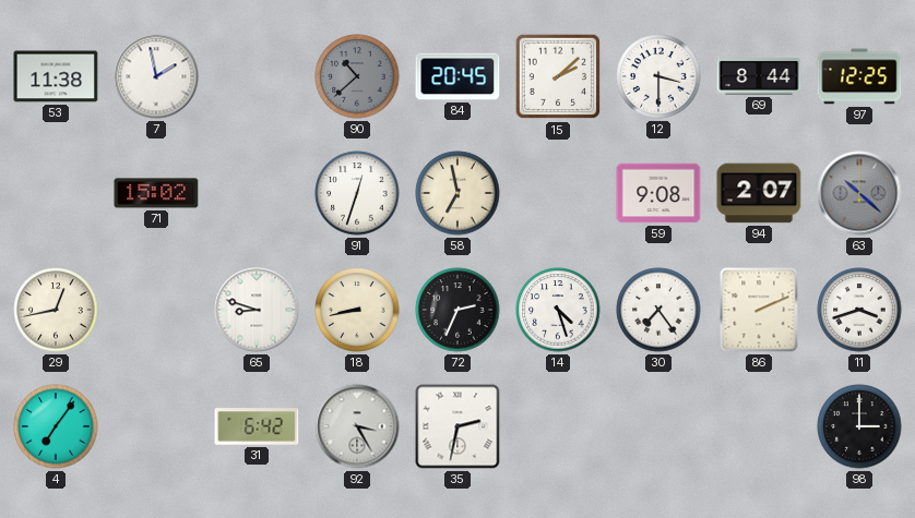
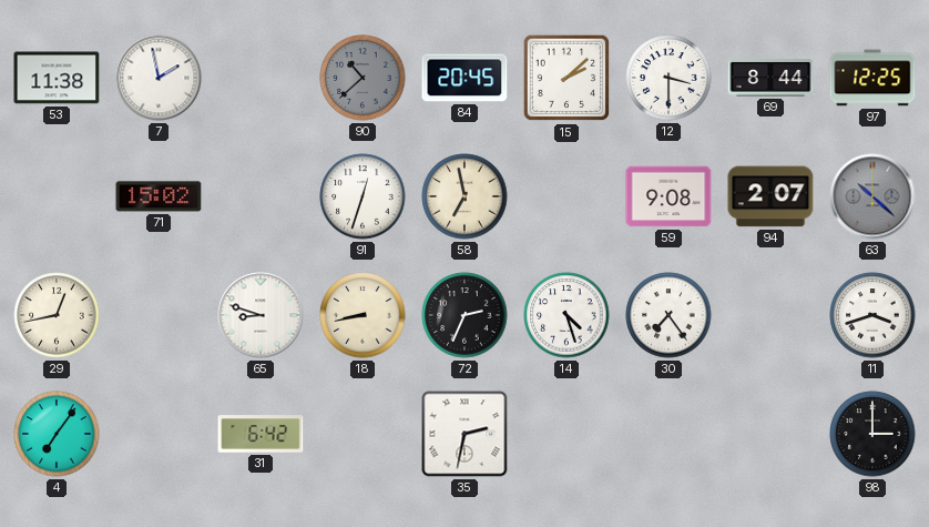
86: 2:11 -> none
92: 3:25 -> none
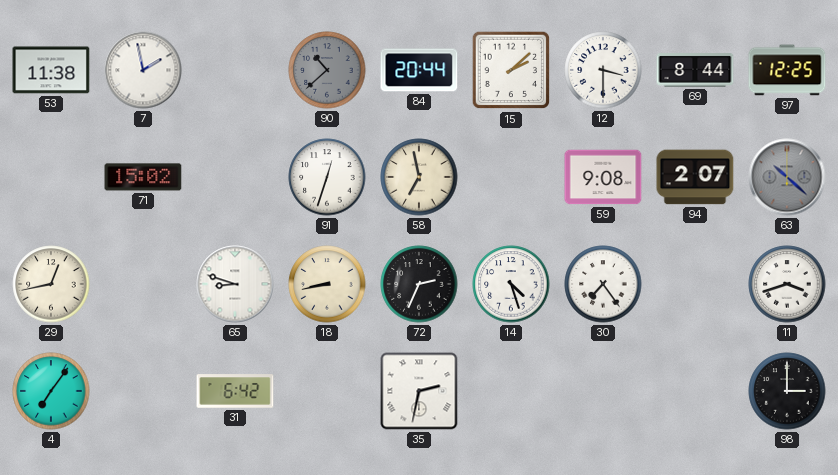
84: 20:45 -> 20:44
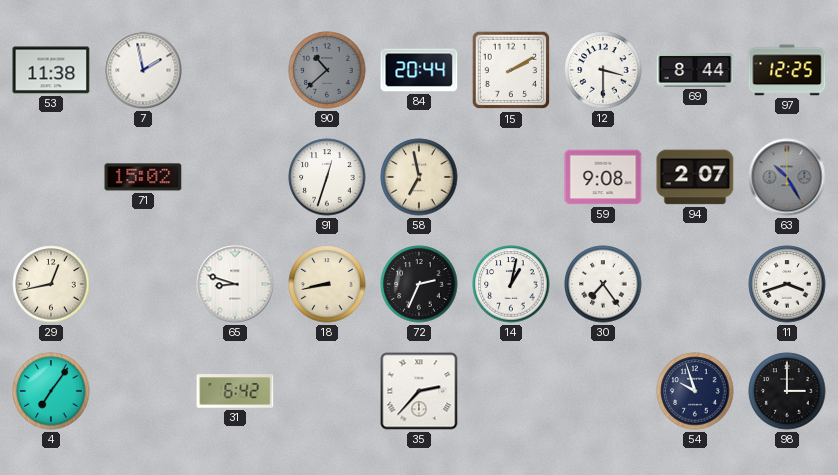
15: 2:08 -> 2:10
63: 10:22 -> 10:25
14: 4:27 -> 1:02
35: 2:32 -> 2:37
54: none -> 9:57
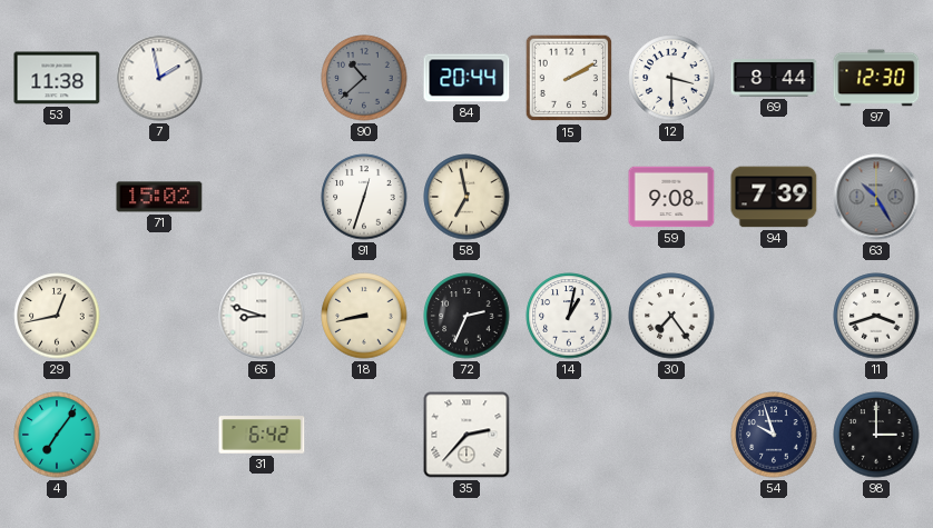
97: 12:25 -> 12:30
94: 2:07 -> 7:39
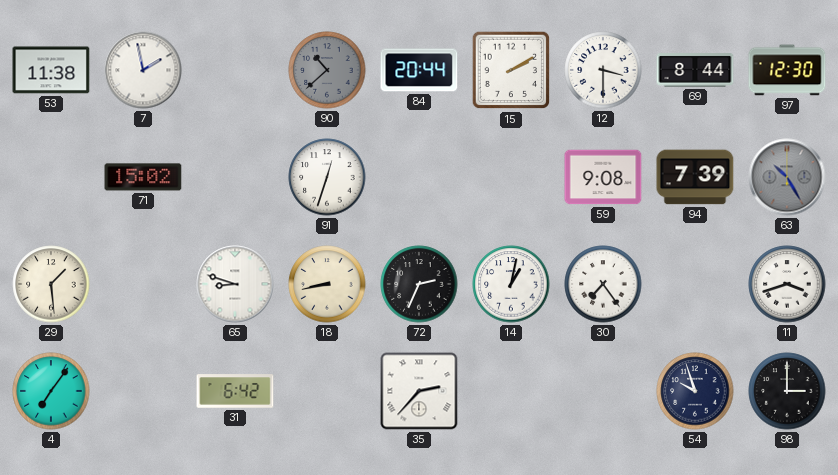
58: 6:58 -> none
29: 12:43 -> 1:29
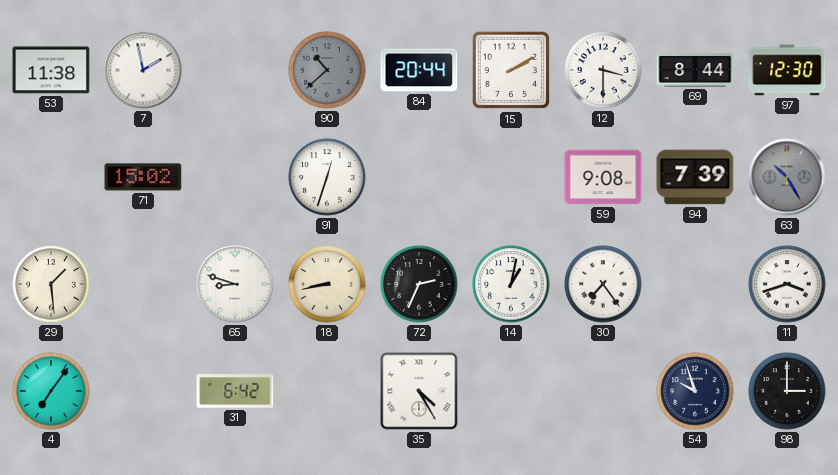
35: 2:37 -> 4:25
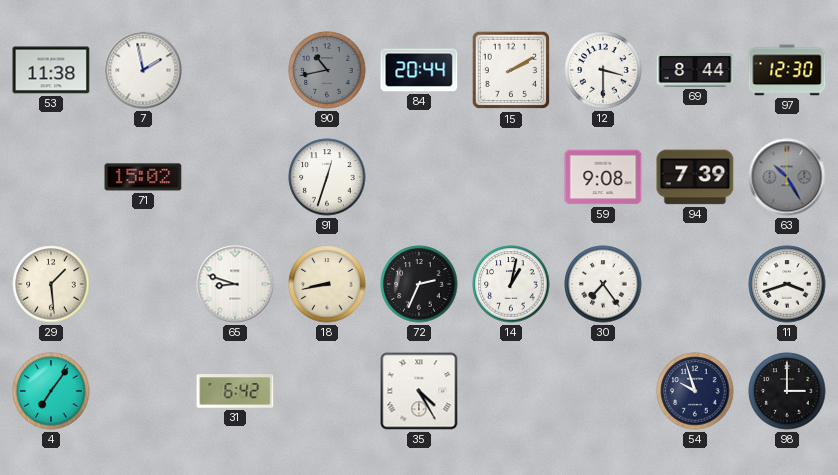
90: 10:38 -> 10:43
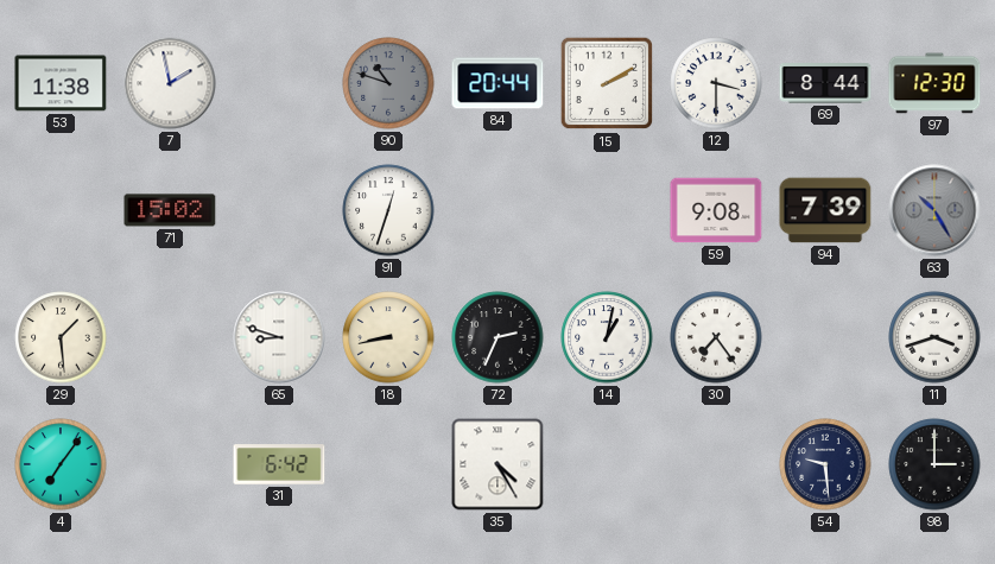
90: 10:43 -> 10:48
54: 9:57 -> 9:29
